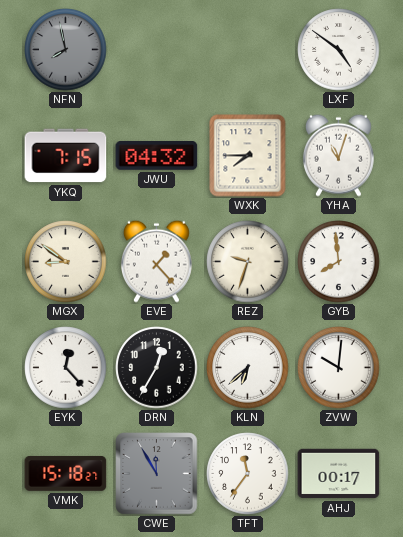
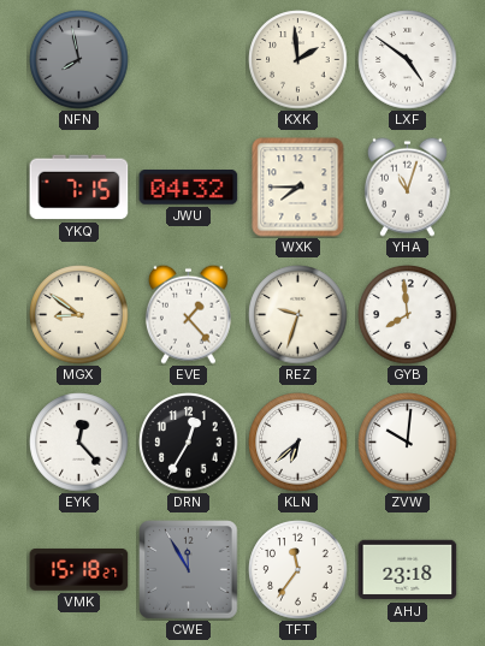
KXK: none -> 1:59
AHJ: 00:17 -> 23:18
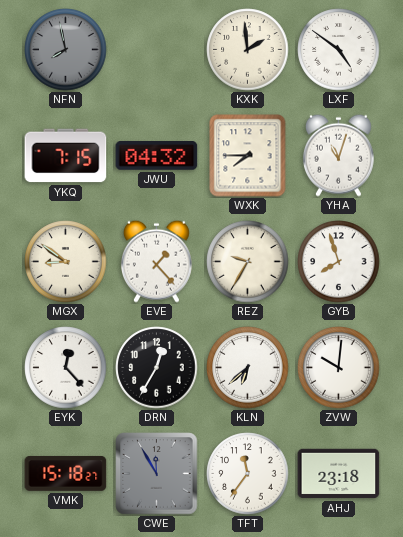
REZ: 9:33 -> 9:35
GYB: 7:59 -> 7:57
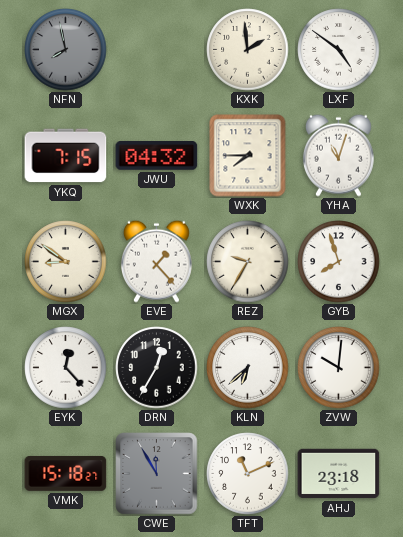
TFT: 11:36 -> 11:11
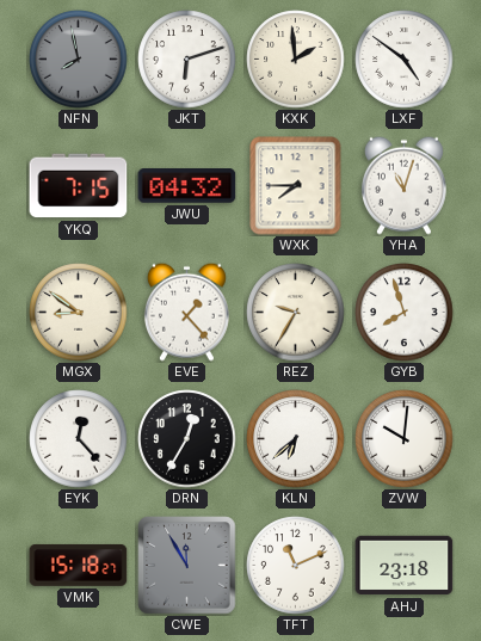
JKT: none -> 6:12
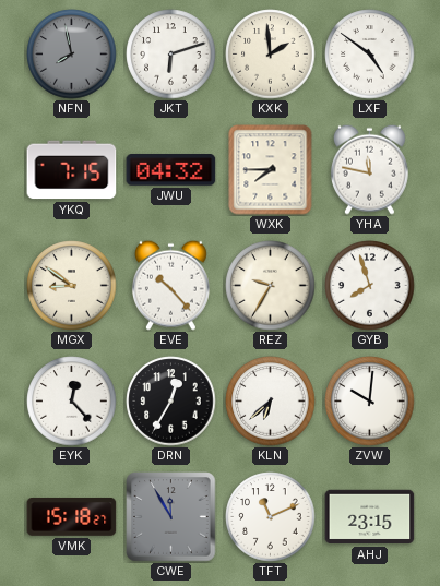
YHA: 11:03 -> 11:47
EVE: 1:23 -> 10:23
AHJ: 23:18 -> 23:15
